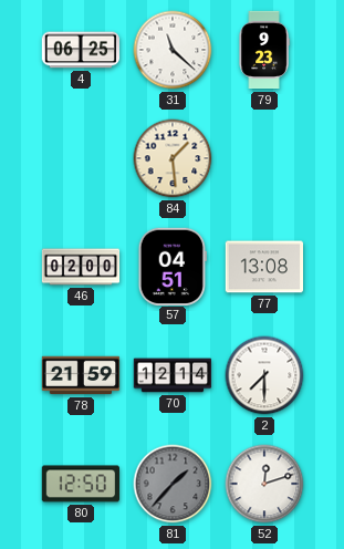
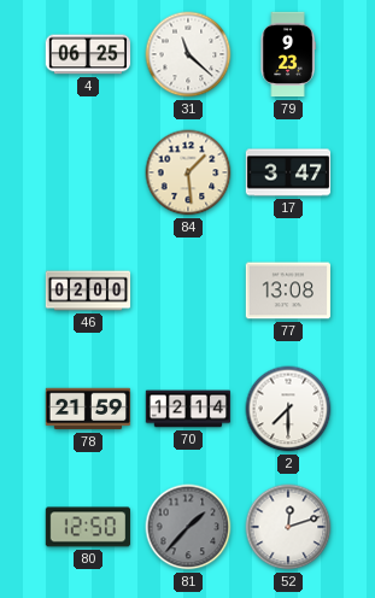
17: none -> 3:47
57: 04:51 -> none
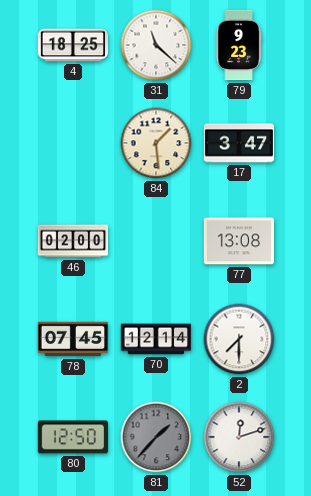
4: 06:25 -> 18:25
78: 21:59 -> 07:45
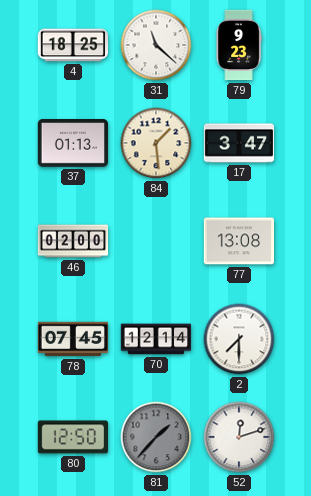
37: none -> 01:13
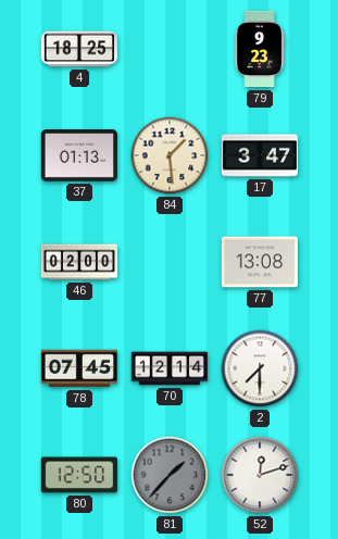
31: 11:22 -> none
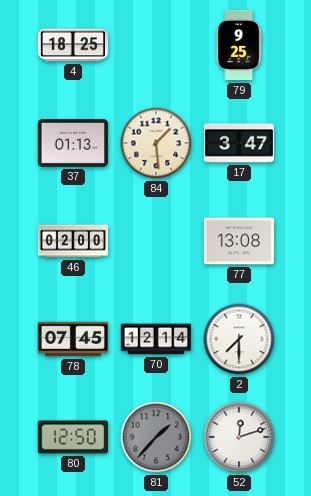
79: 9:23 -> 9:25
